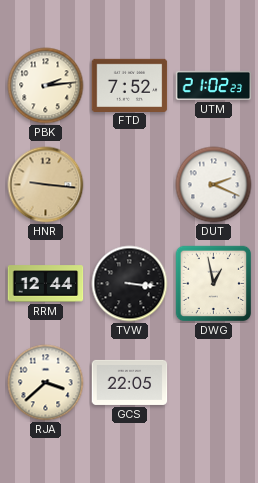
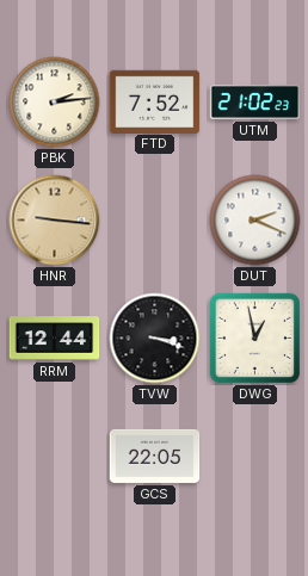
TVW: 3:16 -> 3:18
RJA: 3:38 -> none
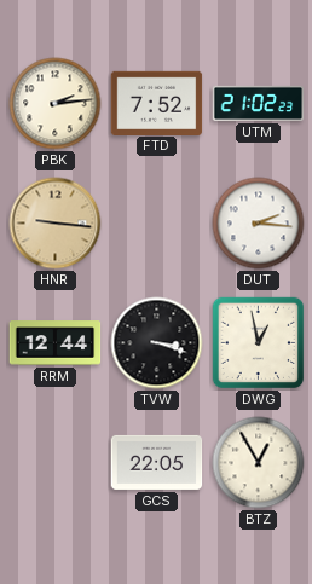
DUT: 2:19 -> 2:16
BTZ: none -> 12:55
